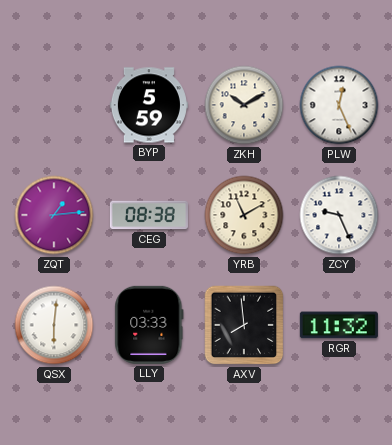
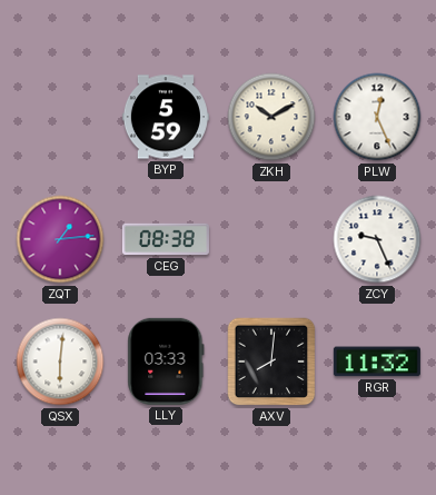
YRB: 11:10 -> none
AXV: 7:59 -> 8:01
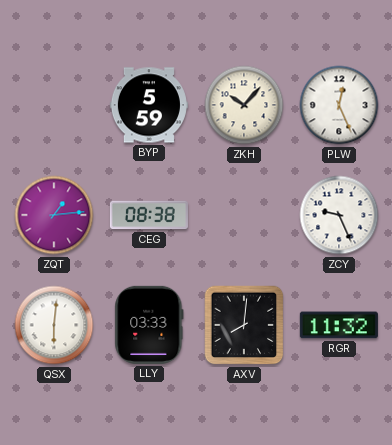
ZKH: 10:10 -> 10:07
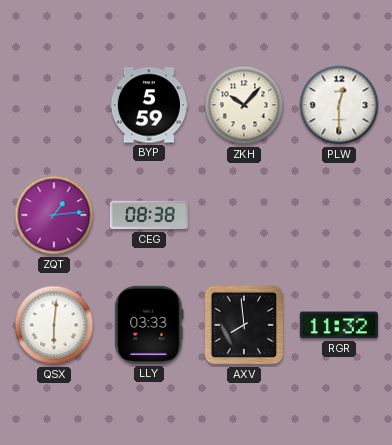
PLW: 12:26 -> 12:30
ZCY: 9:26 -> none
AXV: 8:01 -> 7:59
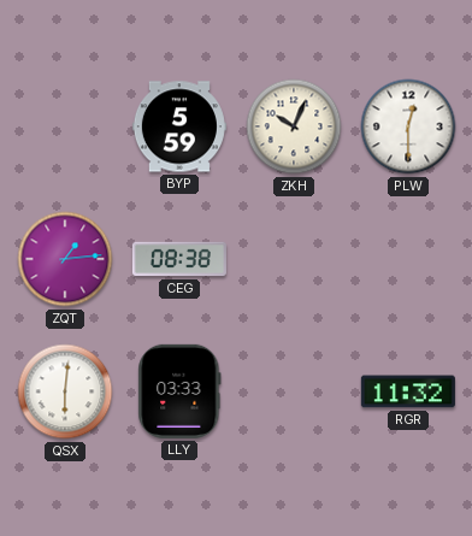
ZKH: 10:07 -> 10:04
AXV: 7:59 -> none
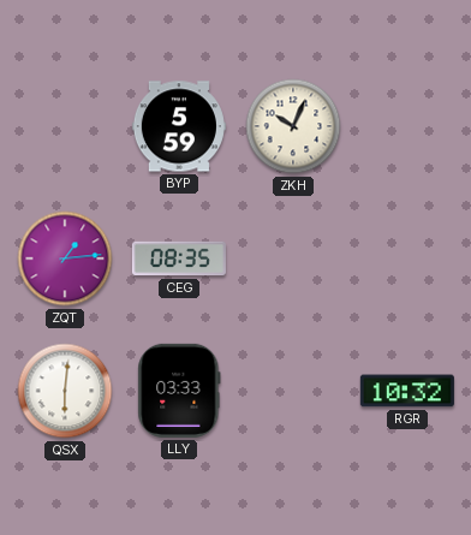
PLW: 12:30 -> none
CEG: 08:38 -> 08:35
RGR: 11:32 -> 10:32
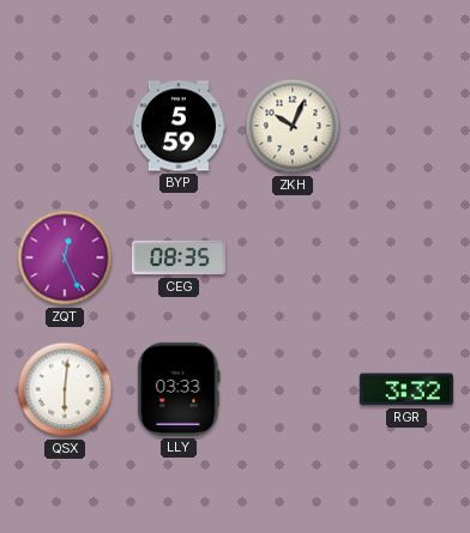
ZQT: 1:14 -> 12:26
RGR: 10:32 -> 3:32
